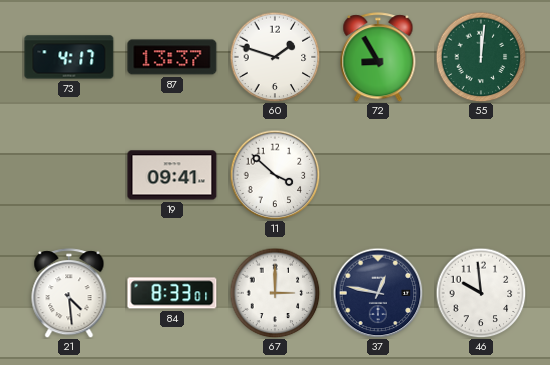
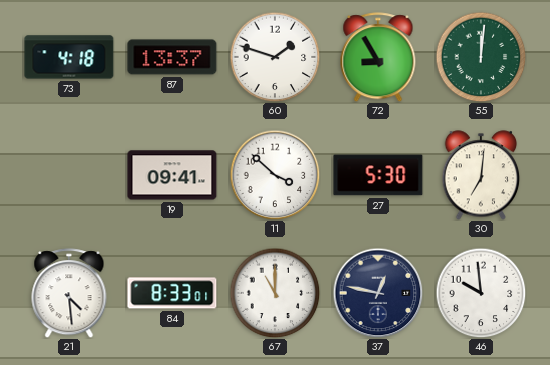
73: 4:17 -> 4:18
27: none -> 5:30
30: none -> 7:01
67: 3:00 -> 11:00
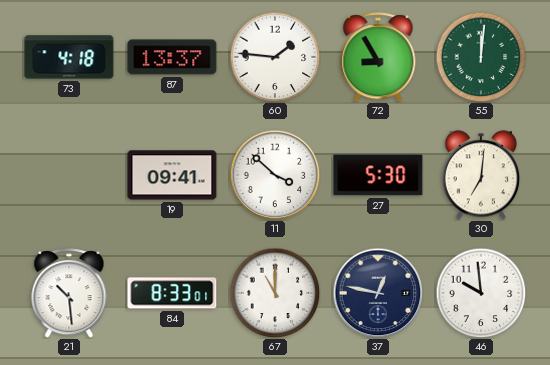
60: 1:48 -> 1:46
21: 4:29 -> 10:29
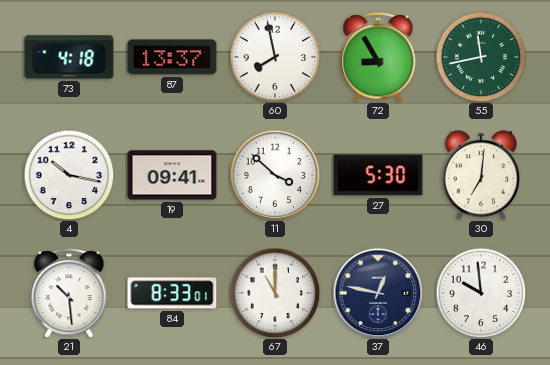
60: 1:46 -> 7:58
55: 12:01 -> 11:43
4: none -> 10:17
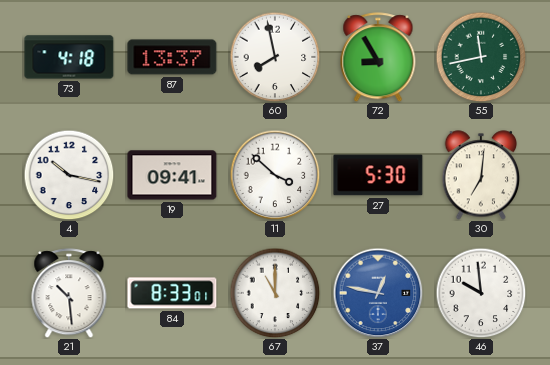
37 dial: navy -> blue
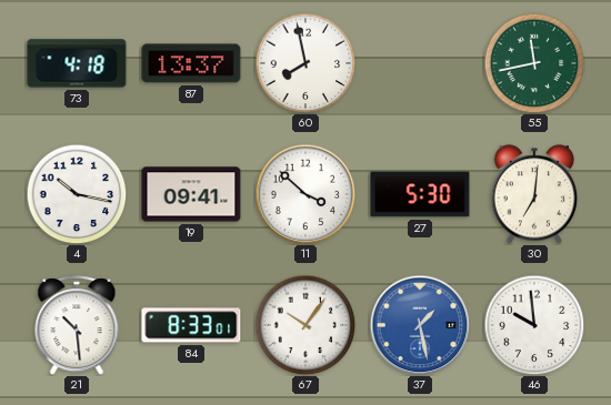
72: 8:55 -> none
67: 11:00 -> 10:06
37: 12:47 -> 1:28
